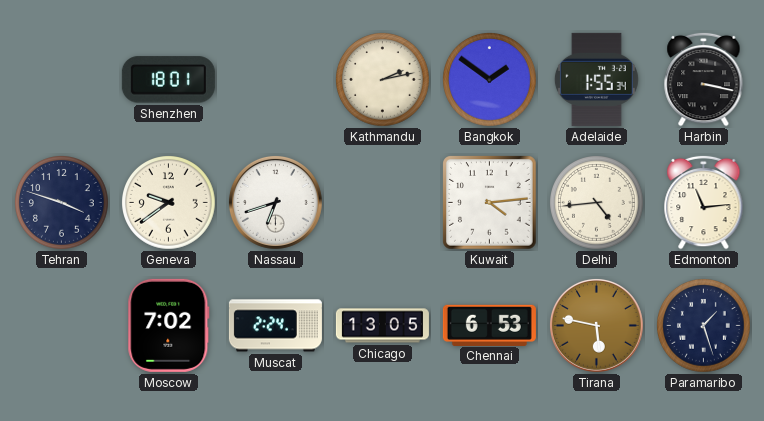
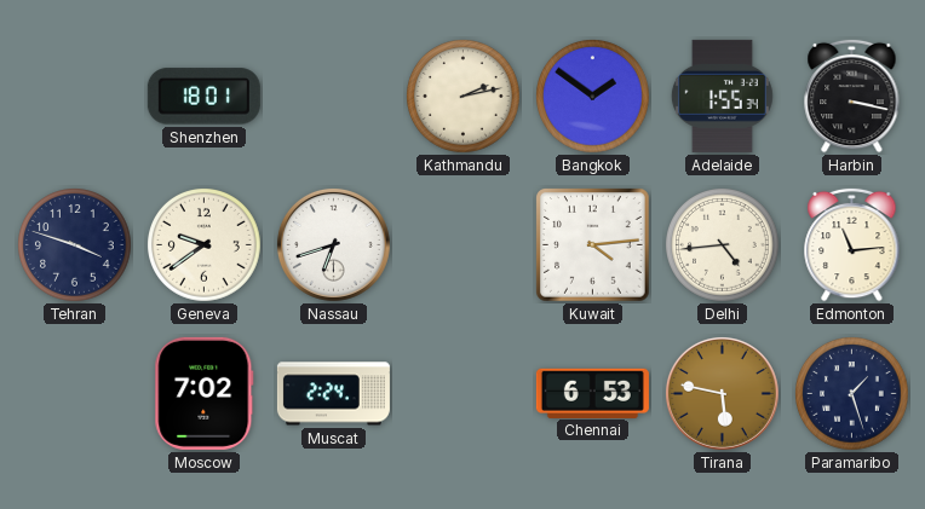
Chicago: 13:05 -> none
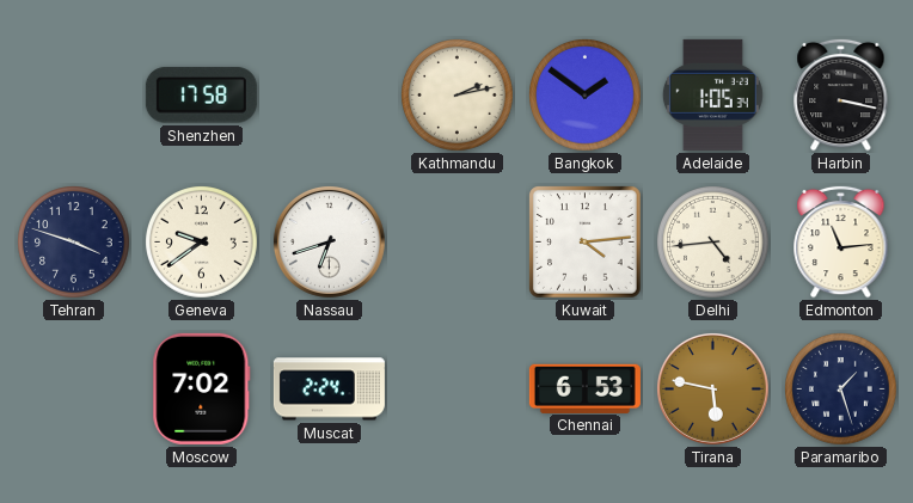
Shenzhen: 18:01 -> 17:58
Adelaide: 1:55 -> 1:05
